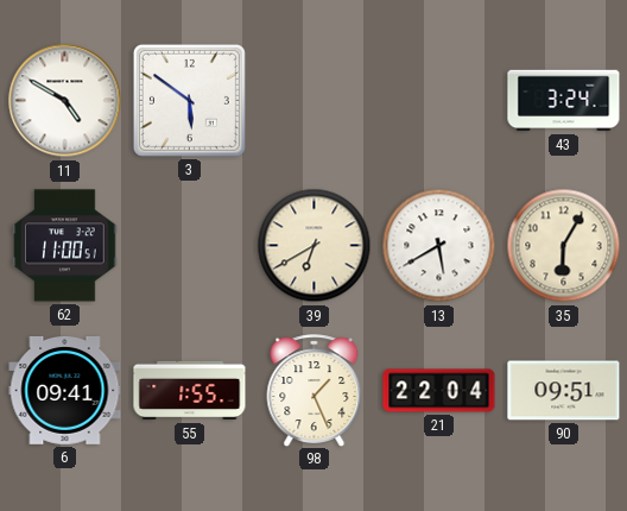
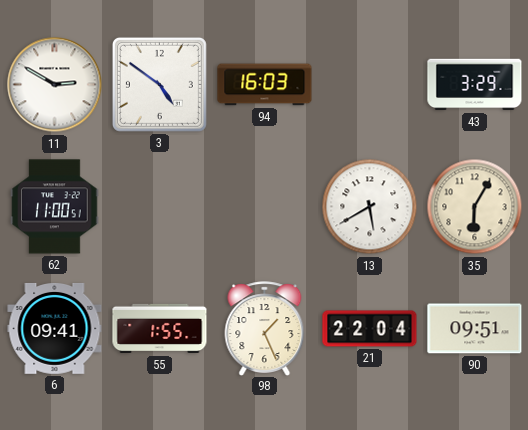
11: 4:50 -> 2:50
3: 5:51 -> 4:51
94: none -> 16:03
43: 3:24 -> 3:29
39: 6:40 -> none
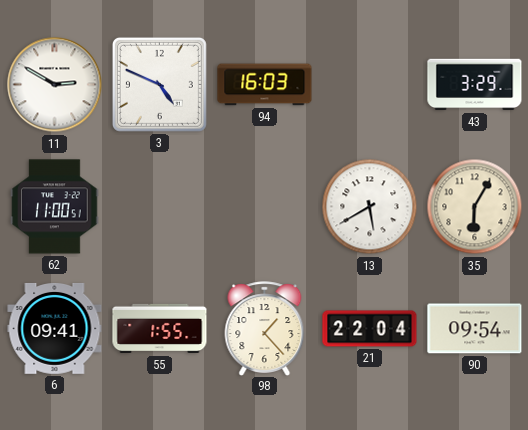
3: 4:51 -> 4:49
98: 1:26 -> 1:23
90: 09:51 -> 09:54
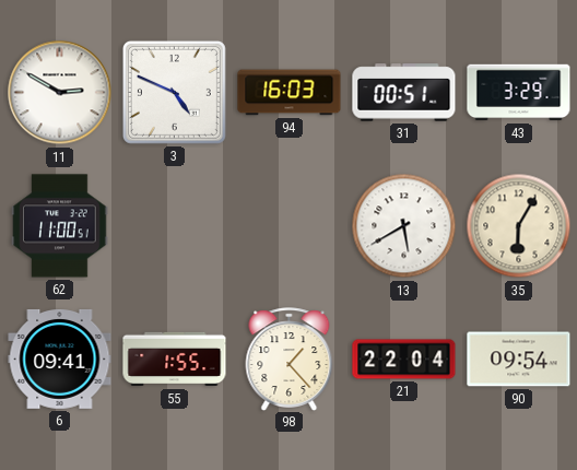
31: none -> 00:51
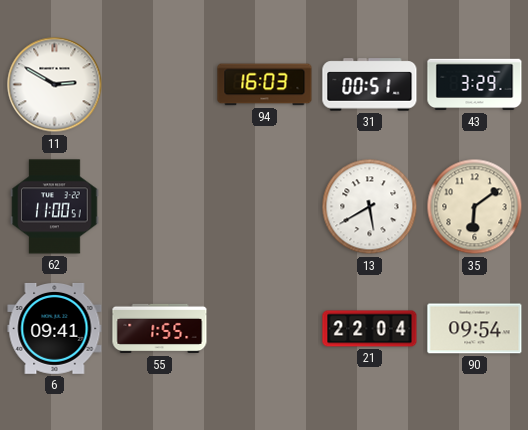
3: 4:49 -> none
35: 6:05 -> 6:09
98: 1:23 -> none
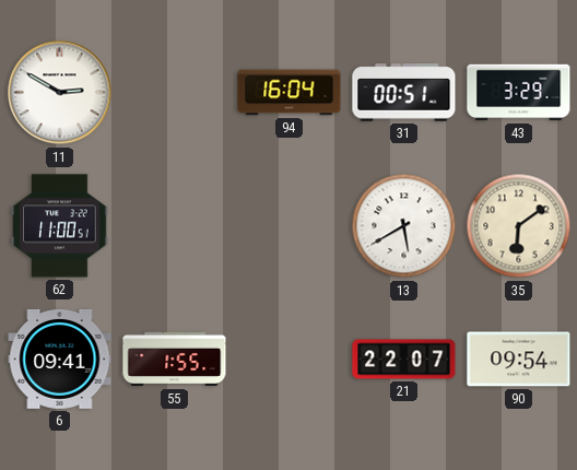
94: 16:03 -> 16:04
21: 22:04 -> 22:07
